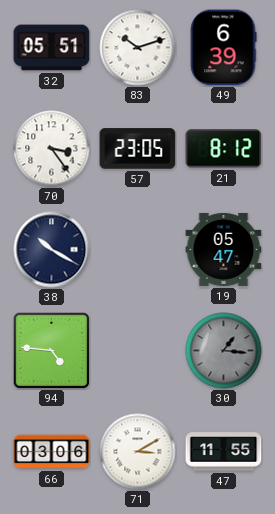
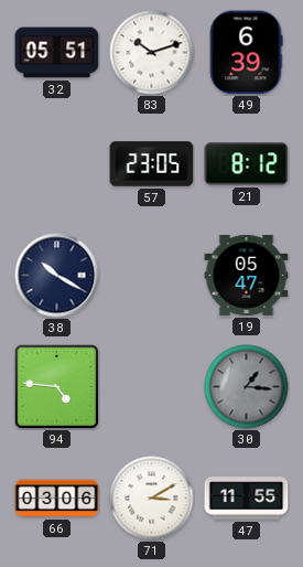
70: 3:24 -> none
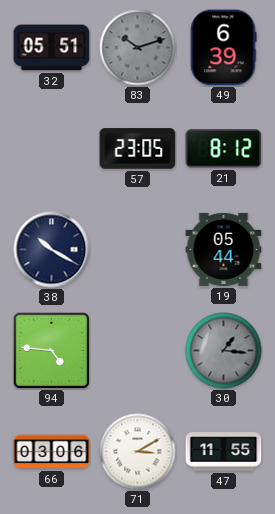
83 dial: white -> grey
19: 05:47 -> 05:44
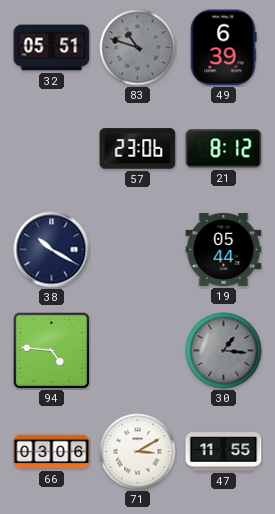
83: 10:12 -> 10:48
57: 23:05 -> 23:06
